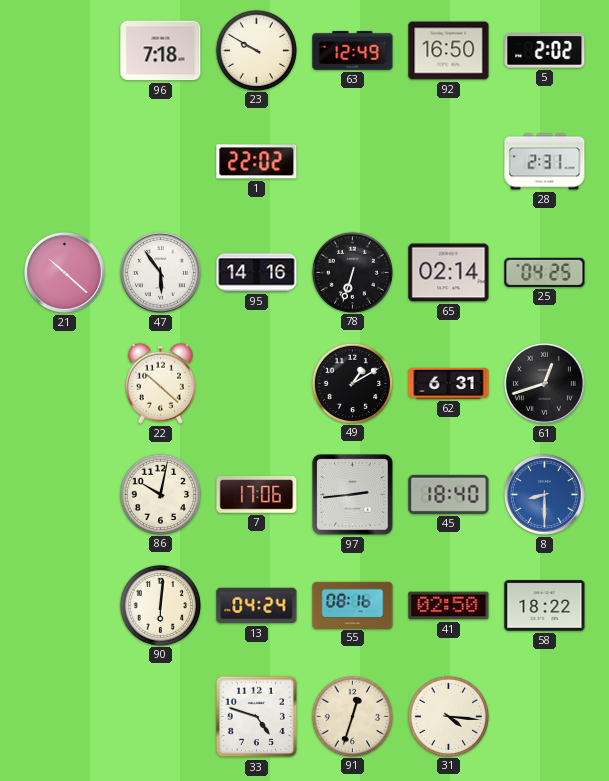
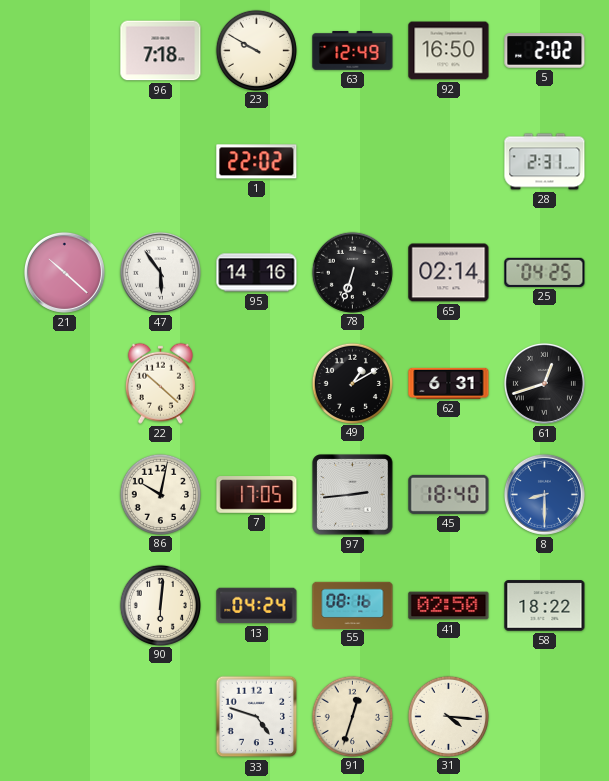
7: 17:06 -> 17:05
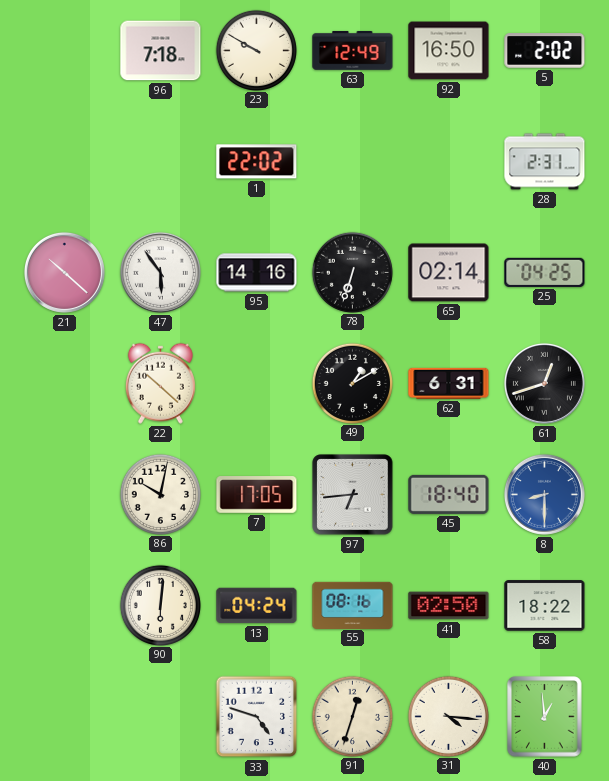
97: 2:44 -> 6:44
40: none -> 12:59
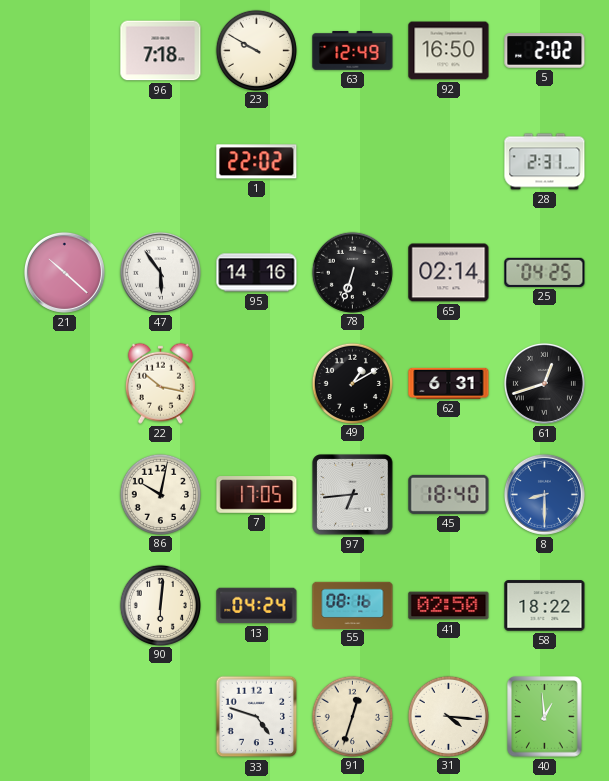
22: 10:22 -> 10:17
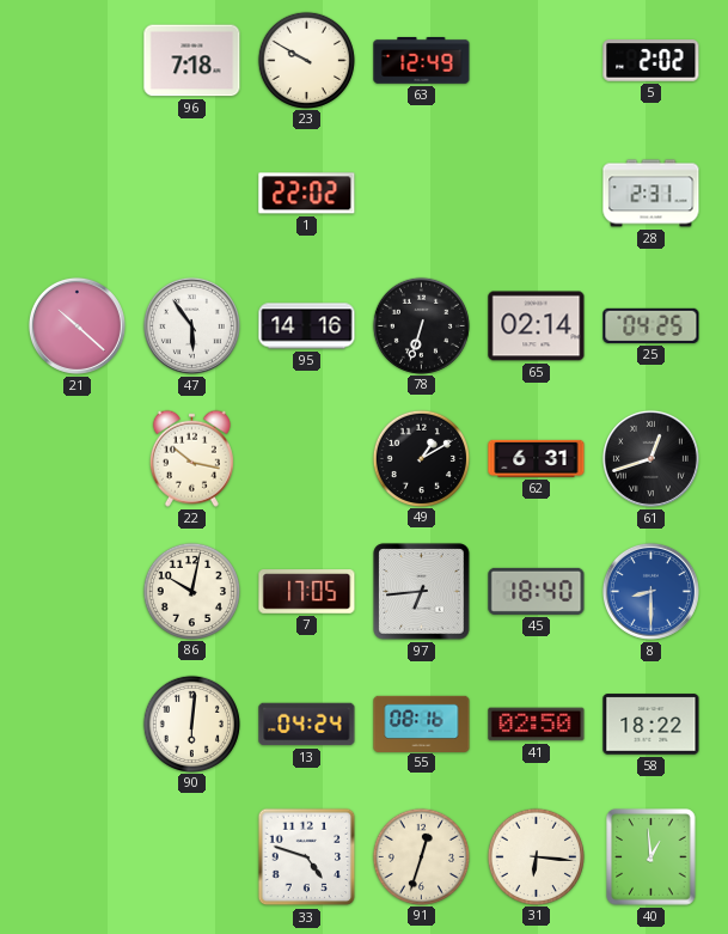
92: 16:50 -> none
31: 4:16 -> 6:16
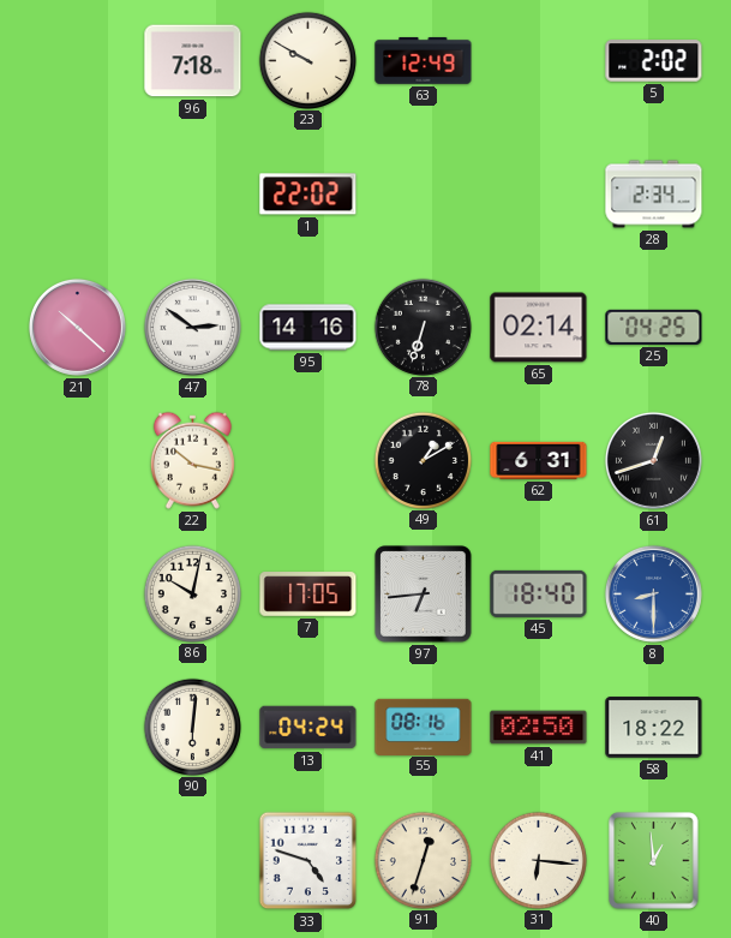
28: 2:31 -> 2:34
47: 5:54 -> 2:51
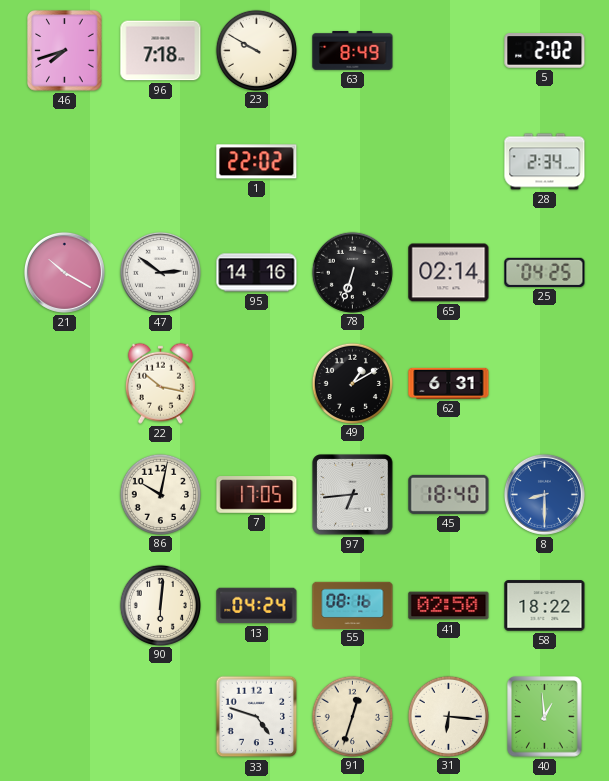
46: none -> 7:42
63: 12:49 -> 8:49
21: 10:22 -> 10:20
61: 12:42 -> none
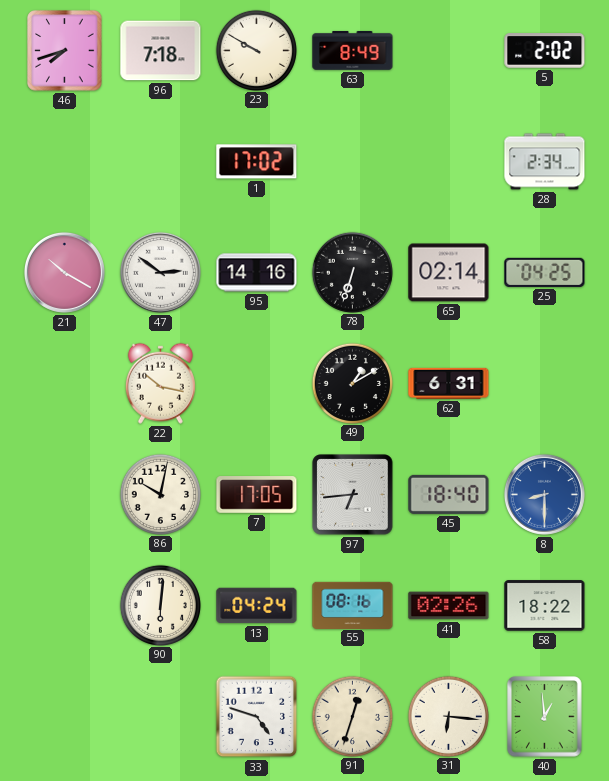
1: 22:02 -> 17:02
41: 02:50 -> 02:26
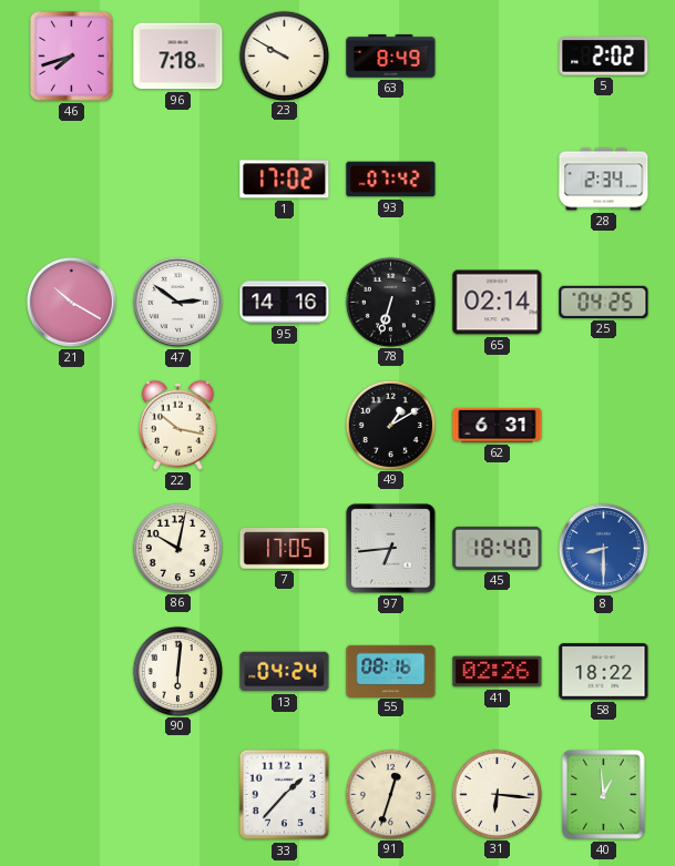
93: none -> 07:42
33: 4:48 -> 1:37
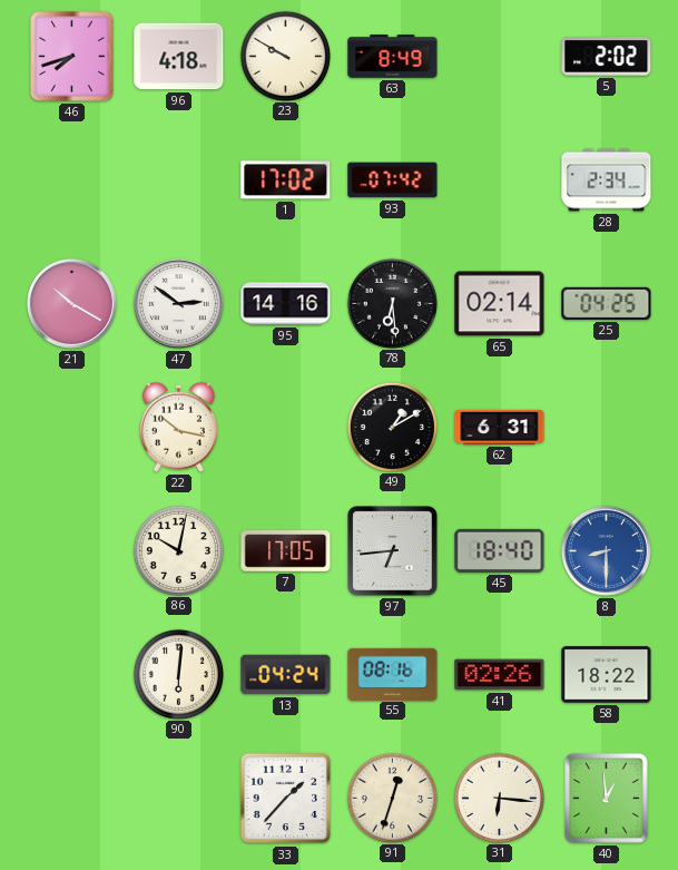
96: 7:18 -> 4:18
78: 6:33 -> 6:29
